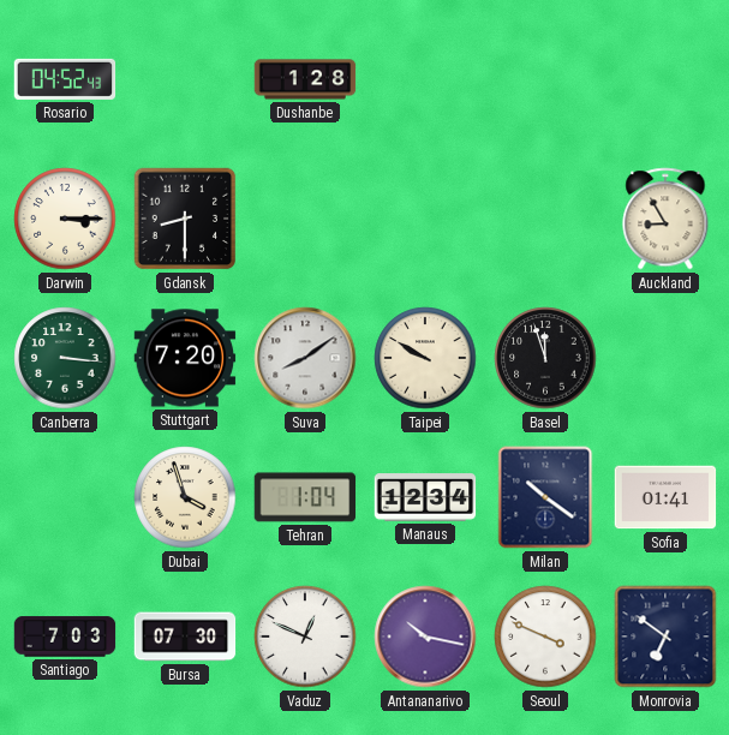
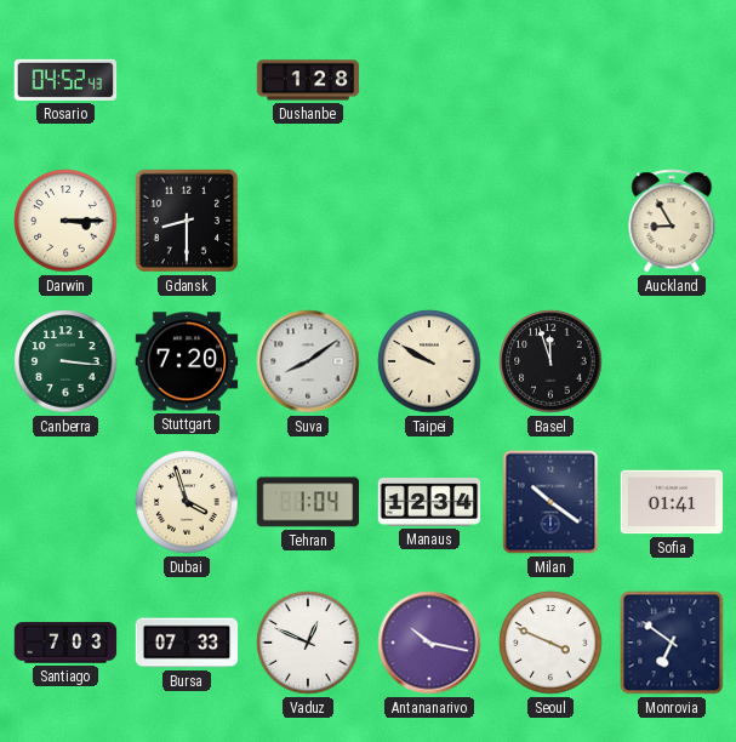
Bursa: 07:30 -> 07:33
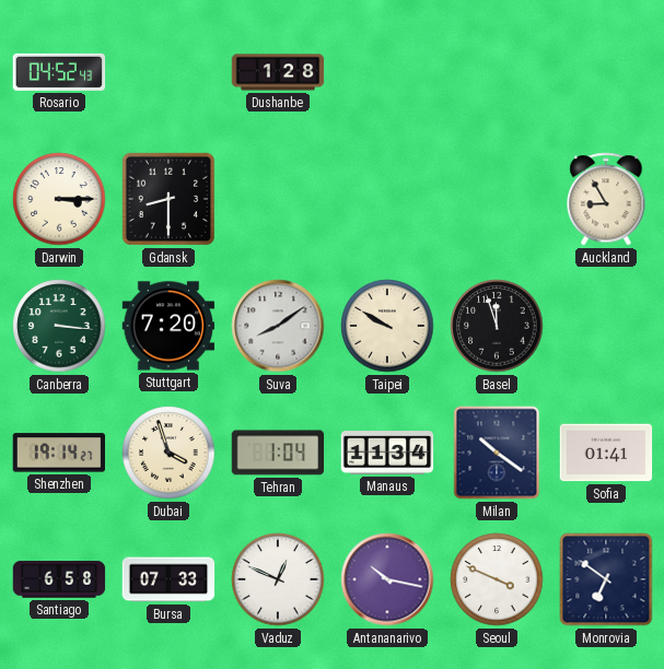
Shenzhen: none -> 19:14
Manaus: 12:34 -> 11:34
Santiago: 7:03 -> 6:58
